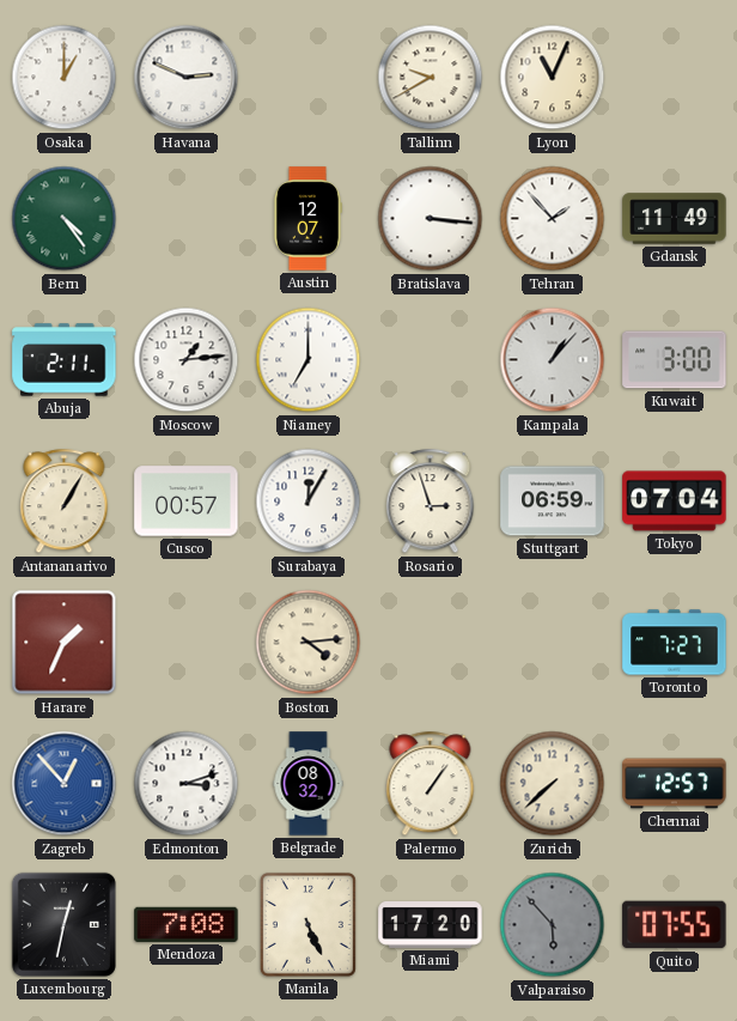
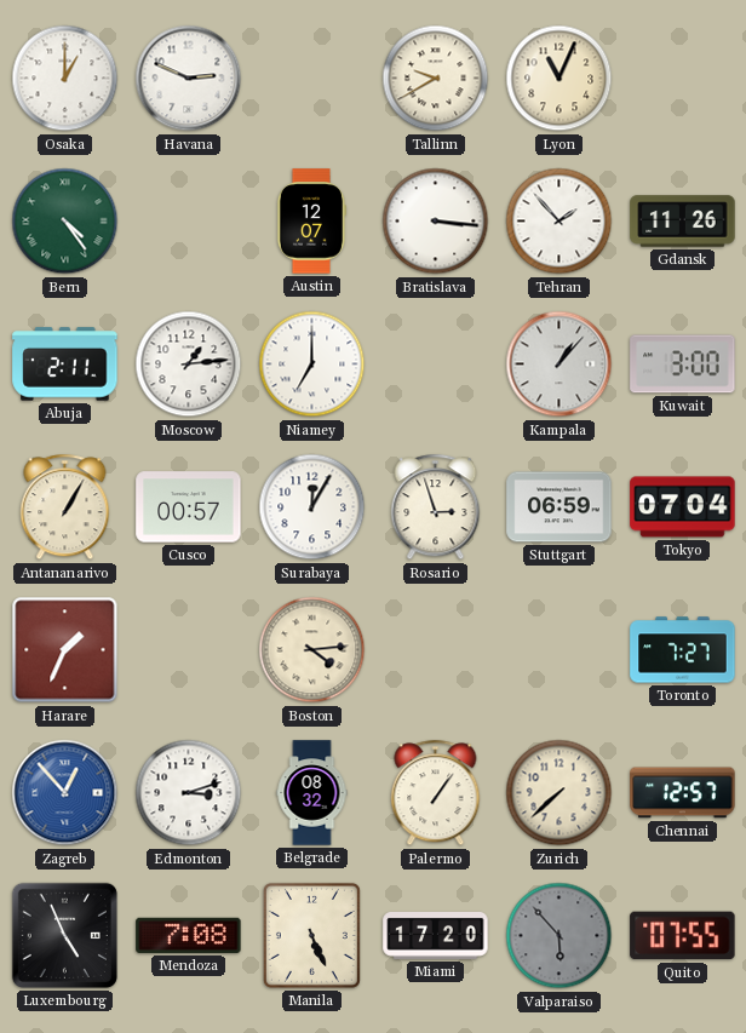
Gdansk: 11:49 -> 11:26
Luxembourg: 12:32 -> 4:56
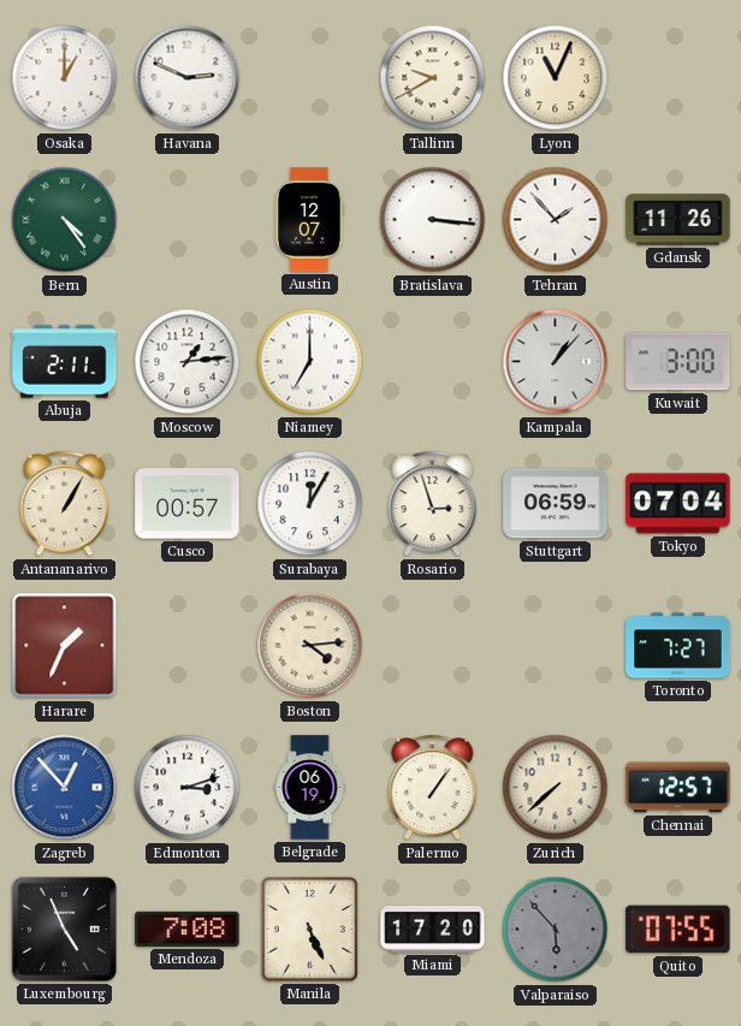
Belgrade: 08:32 -> 06:19
